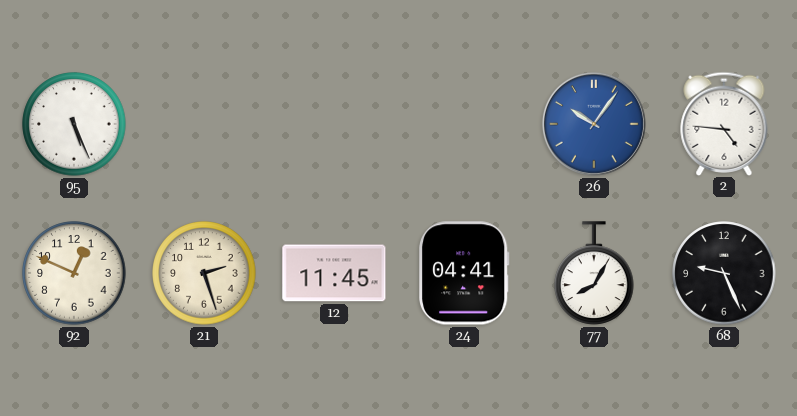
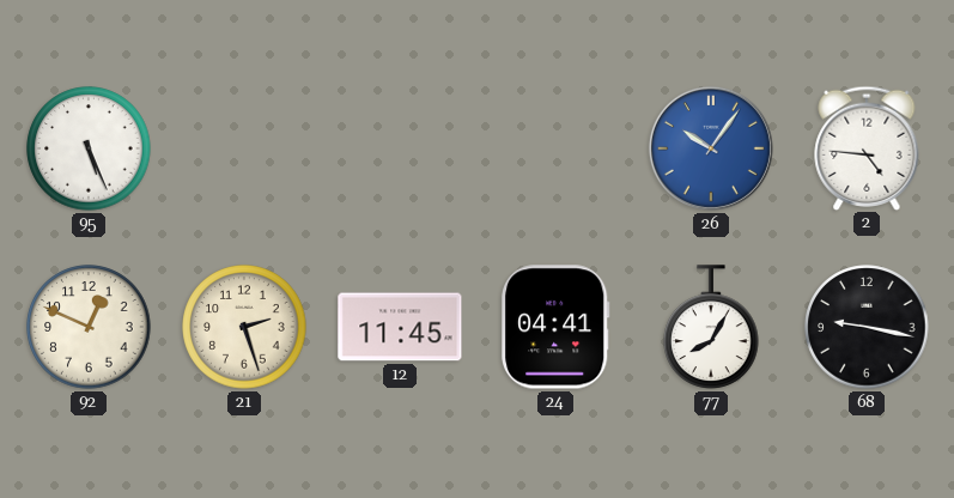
68: 9:26 -> 9:17
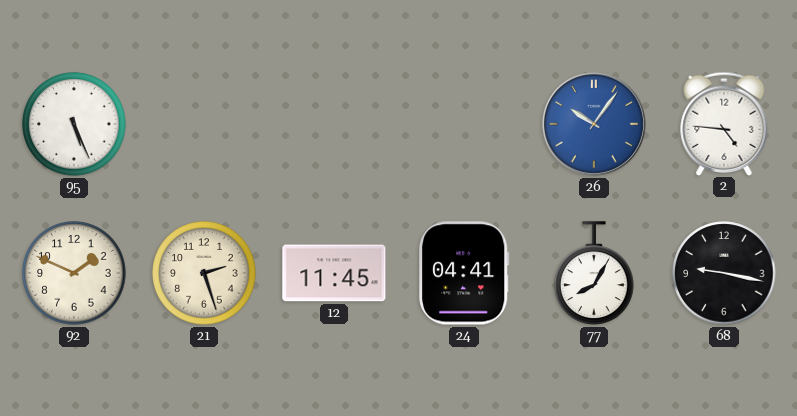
92: 12:49 -> 1:49
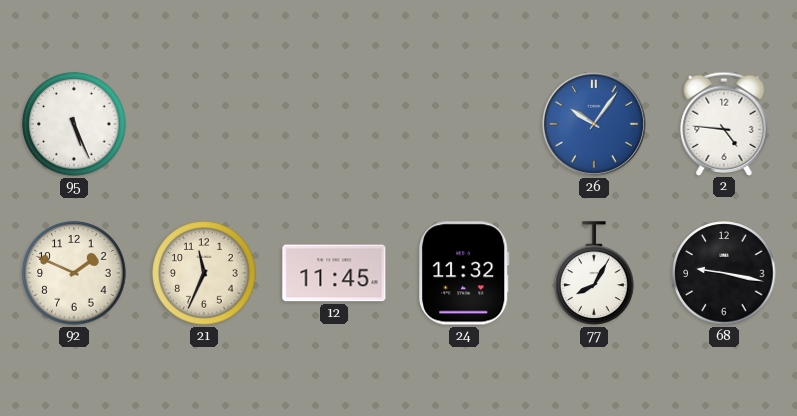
21: 2:27 -> 11:34
24: 04:41 -> 11:32
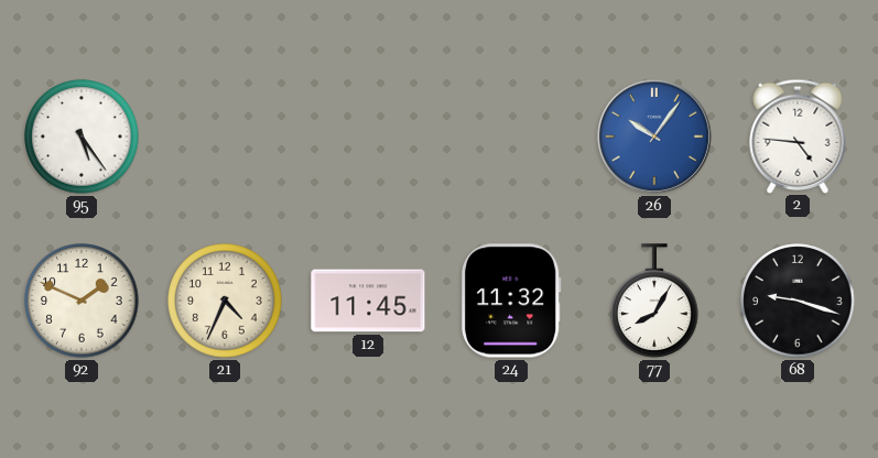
95: 5:26 -> 5:24
21: 11:34 -> 4:34
68: 9:17 -> 9:18
